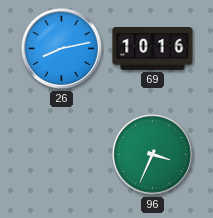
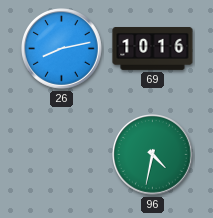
96: 3:34 -> 4:32
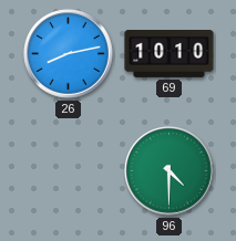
69: 10:16 -> 10:10
96: 4:32 -> 4:30
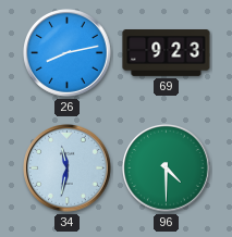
69: 10:10 -> 9:23
34: none -> 11:32
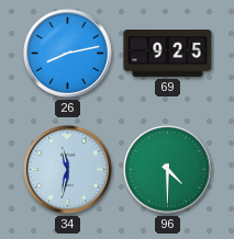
69: 9:23 -> 9:25
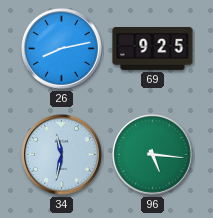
96: 4:30 -> 5:16
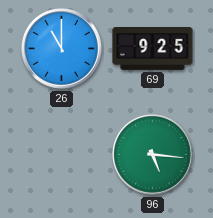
26: 8:13 -> 11:00
34: 11:32 -> none
